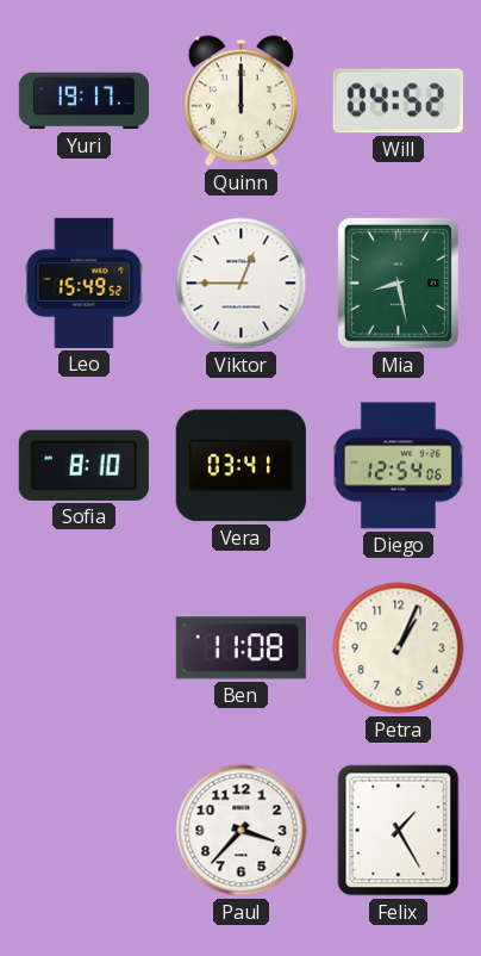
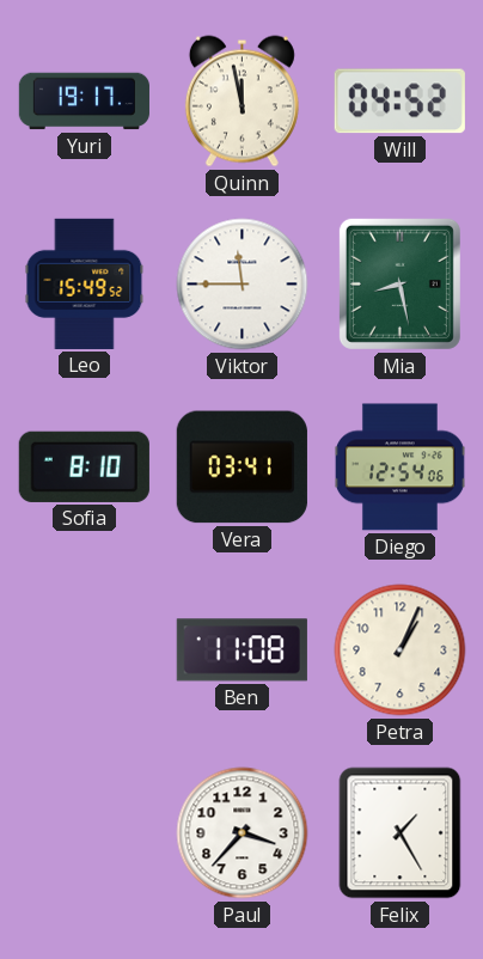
Quinn: 12:00 -> 11:58
Viktor: 12:45 -> 11:45
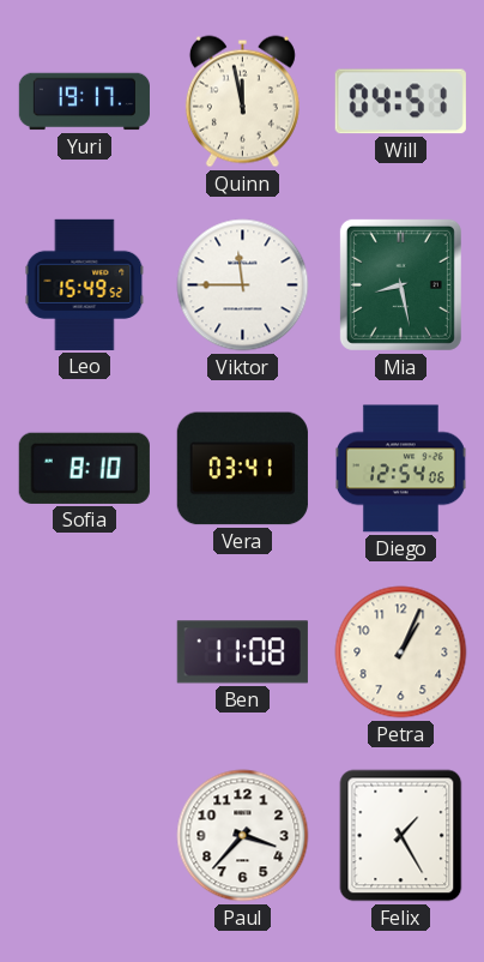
Will: 04:52 -> 04:51
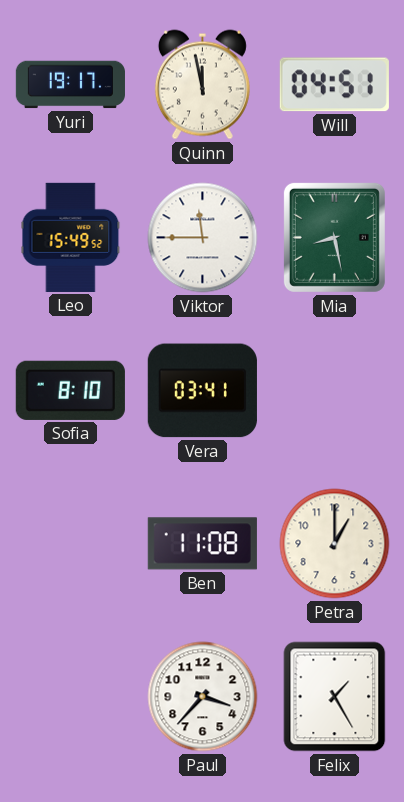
Diego: 12:54 -> none
Petra: 1:04 -> 1:00
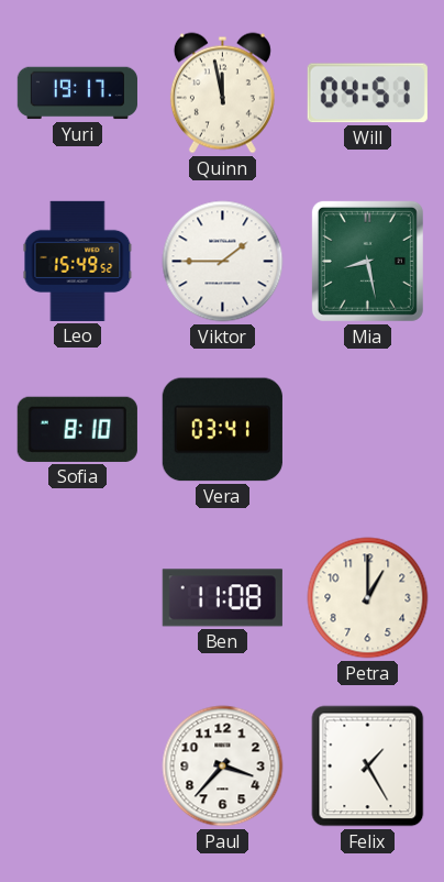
Viktor: 11:45 -> 1:45
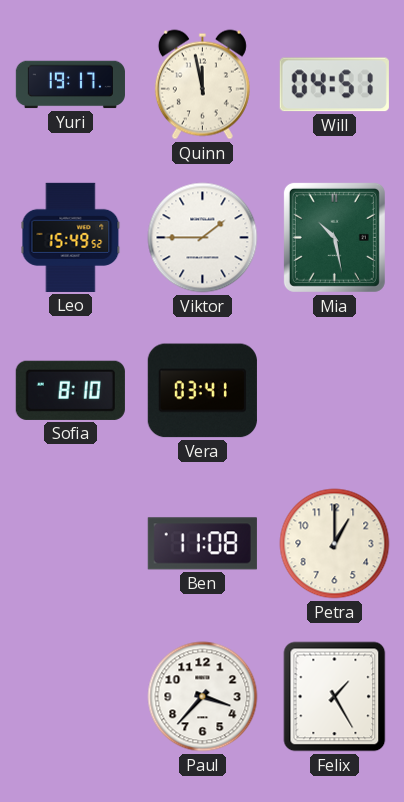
Mia: 8:28 -> 10:28
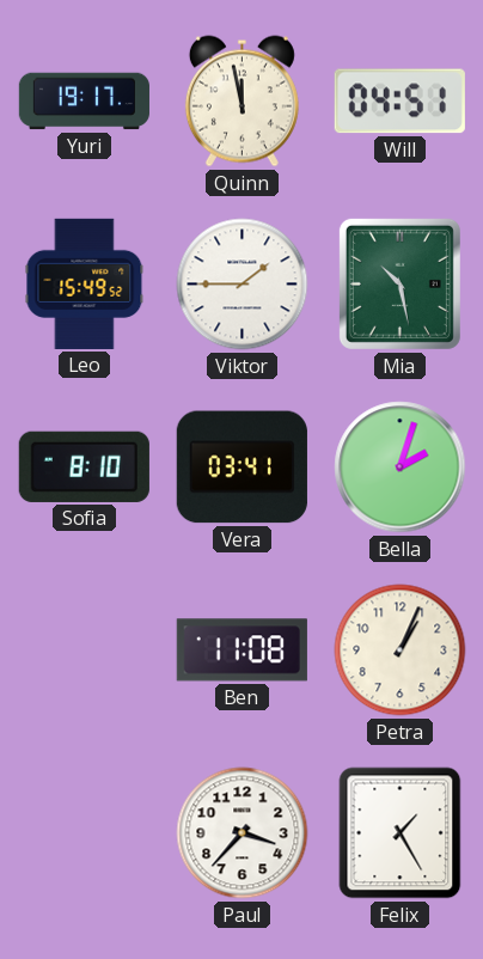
Bella: none -> 2:03
Petra: 1:00 -> 1:04
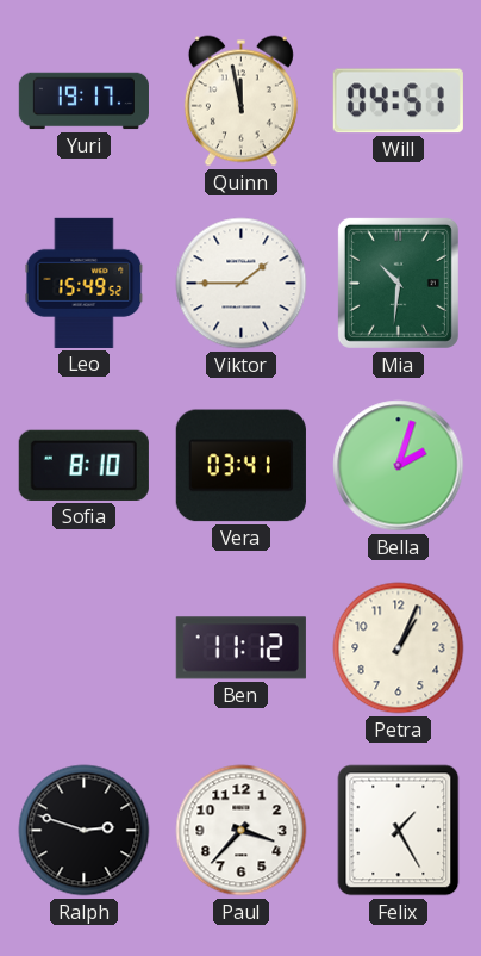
Mia: 10:28 -> 10:31
Ben: 11:08 -> 11:12
Ralph: none -> 2:48
